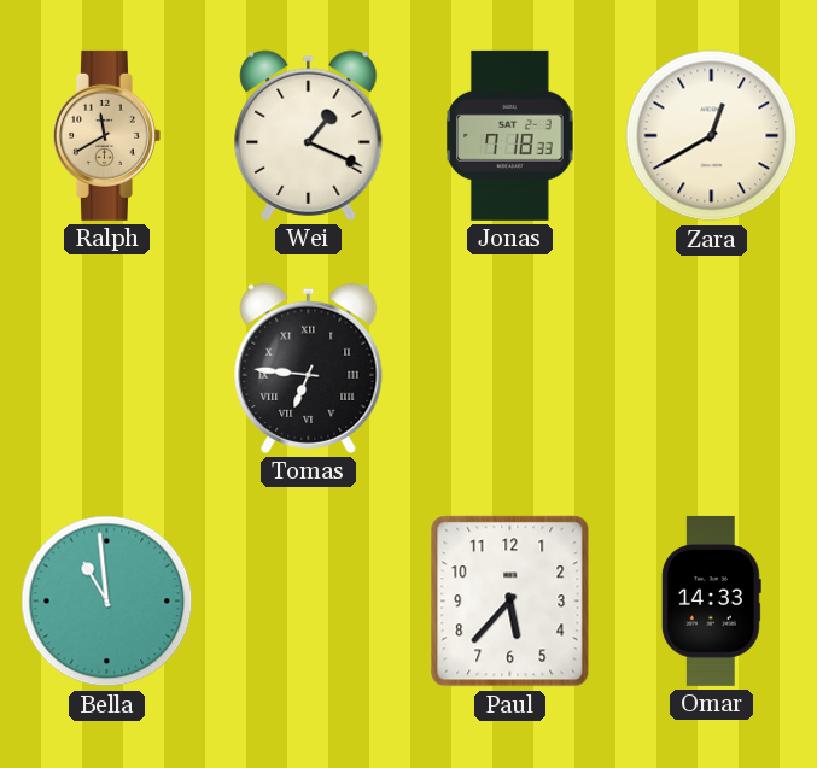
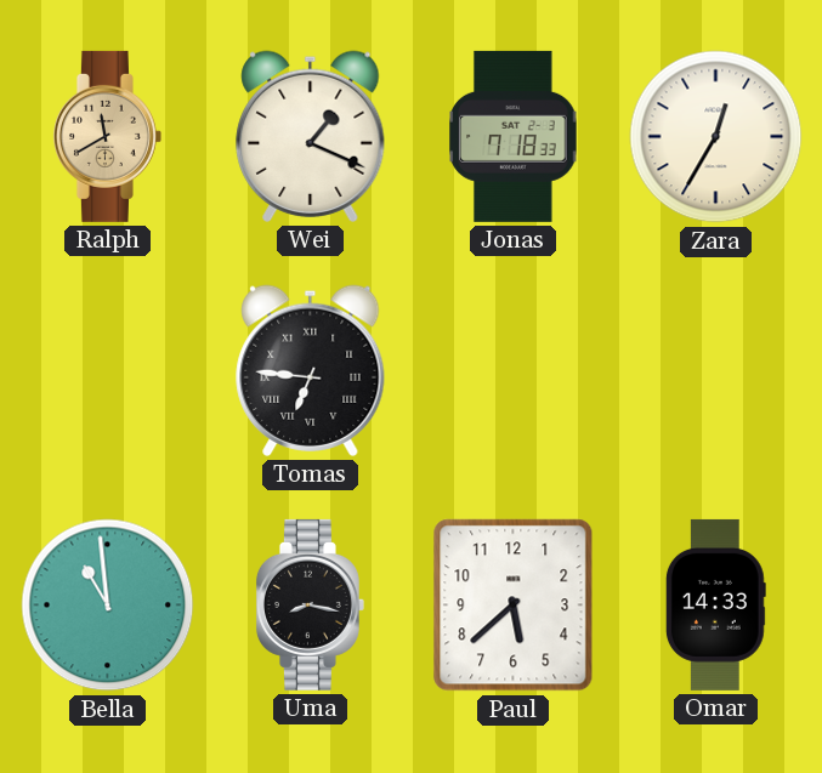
Zara: 12:40 -> 12:35
Uma: none -> 8:17
Paul: 5:37 -> 5:38
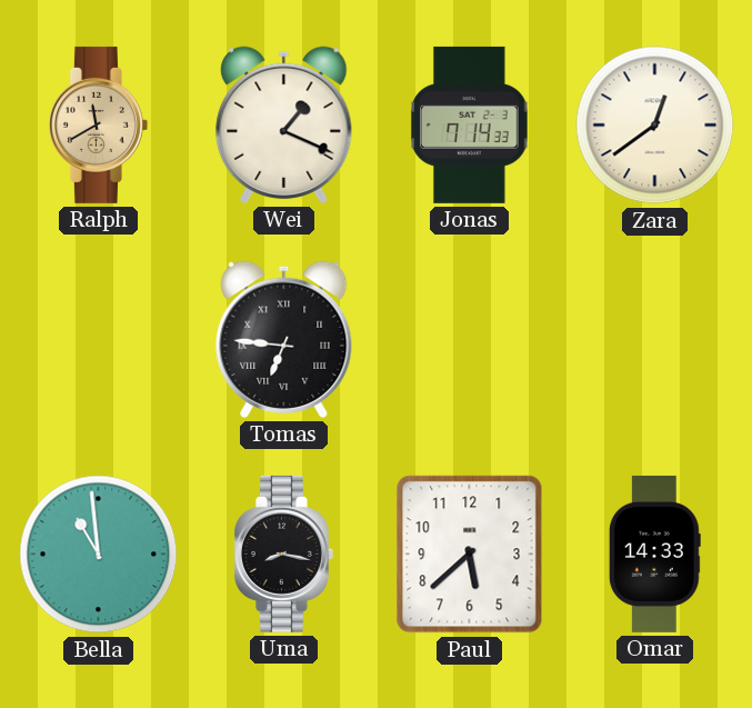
Jonas: 7:18 -> 7:14
Zara: 12:35 -> 12:39
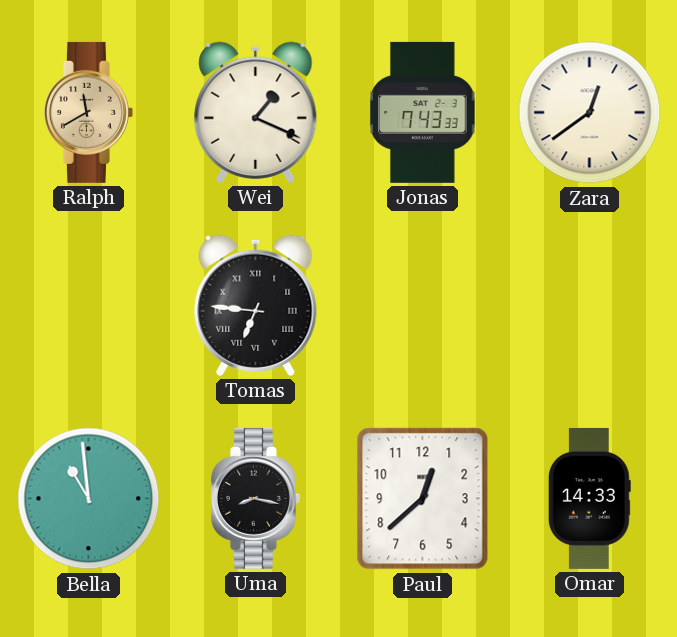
Jonas: 7:14 -> 7:43
Paul: 5:38 -> 12:38
